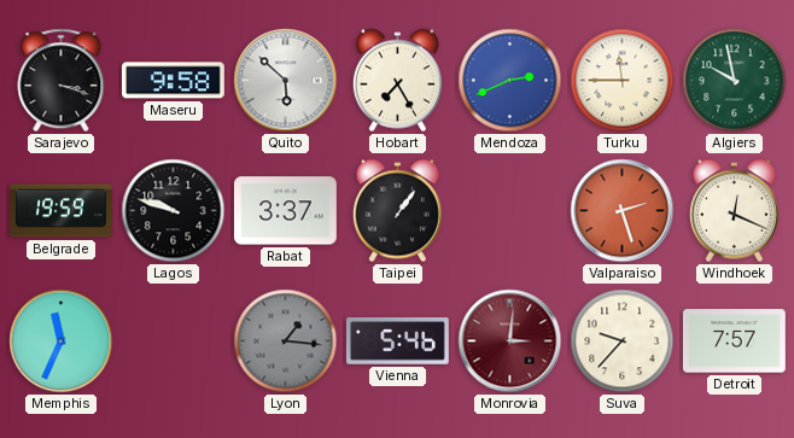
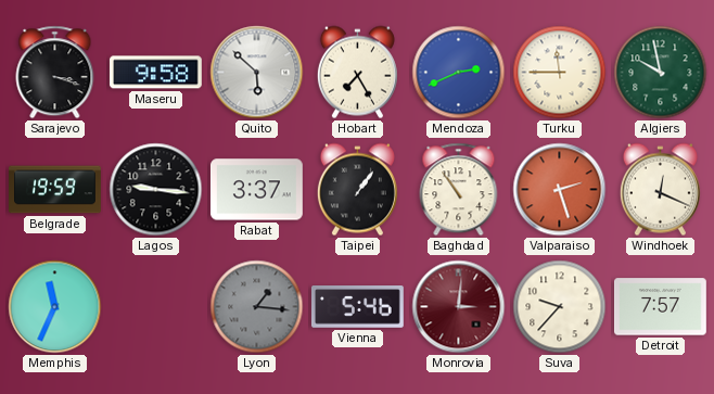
Lagos: 9:48 -> 9:16
Baghdad: none -> 10:54
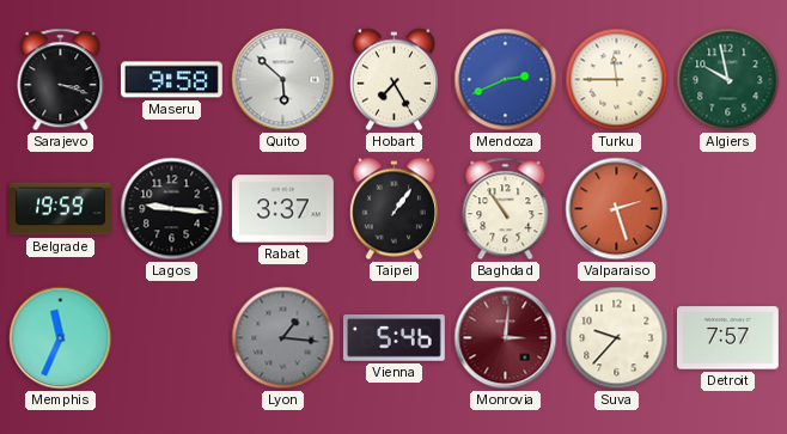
Windhoek: 12:19 -> none
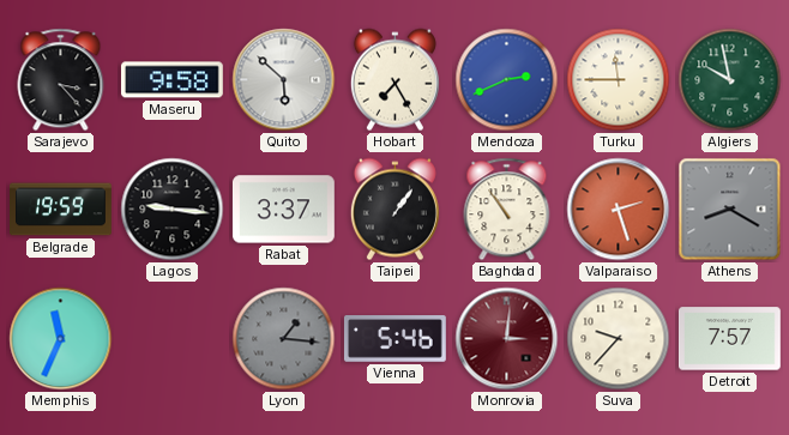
Sarajevo: 3:18 -> 3:23
Athens: none -> 8:20
